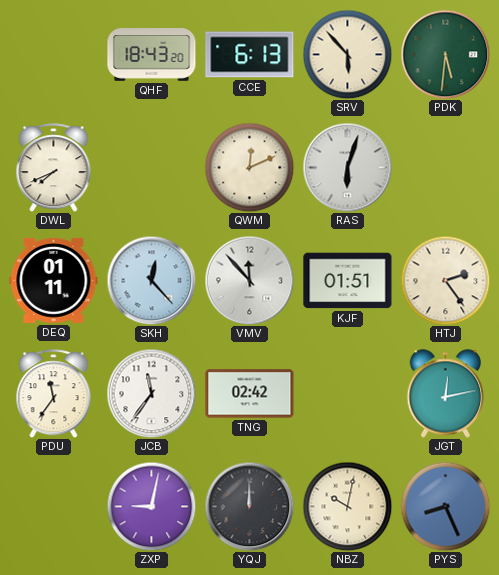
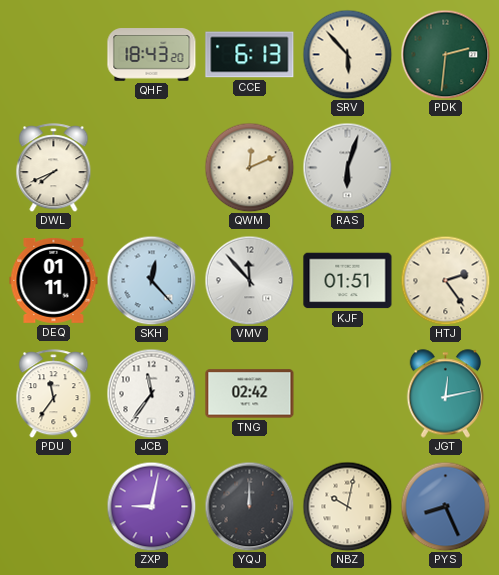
PDK: 5:31 -> 2:31
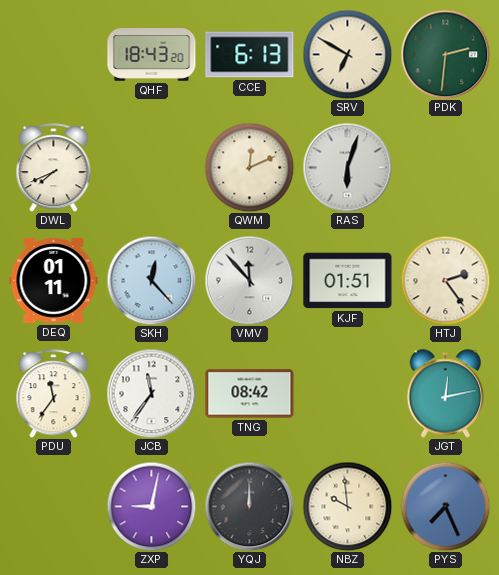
SRV: 5:53 -> 6:50
TNG: 02:42 -> 08:42
NBZ: 10:02 -> 9:59
PYS: 8:26 -> 7:26
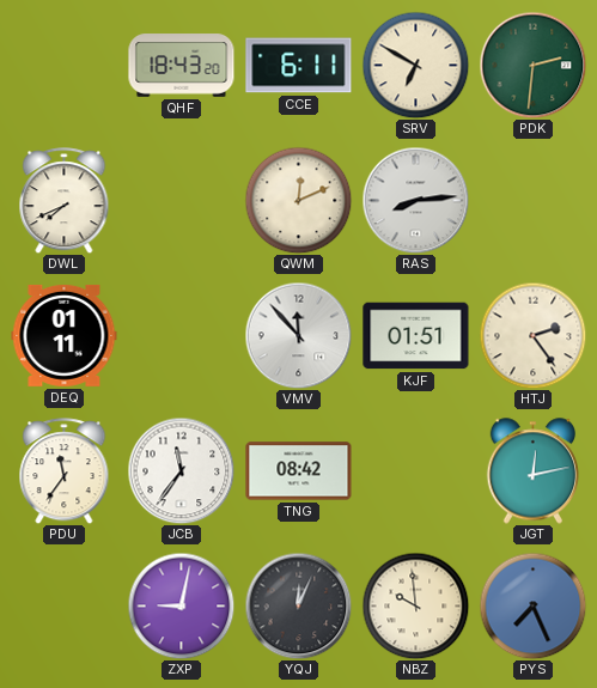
CCE: 6:13 -> 6:11
RAS: 6:03 -> 8:14
SKH: 12:23 -> none
YQJ: 12:00 -> 12:04
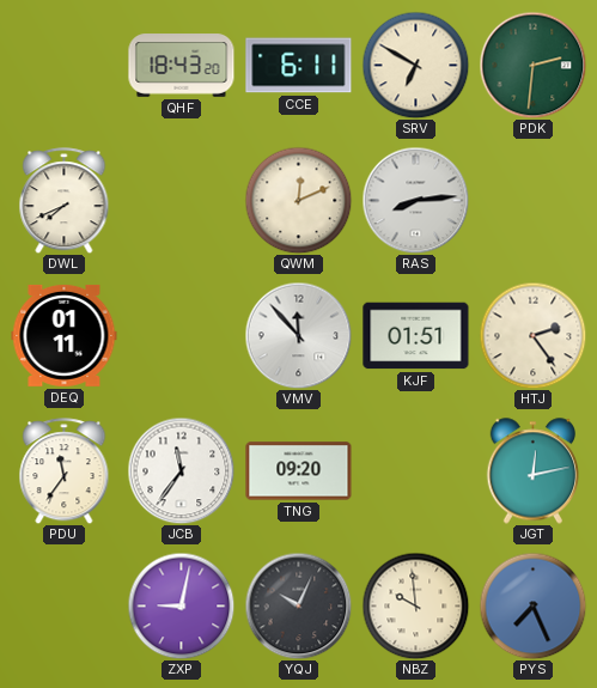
TNG: 08:42 -> 09:20
YQJ: 12:04 -> 10:04
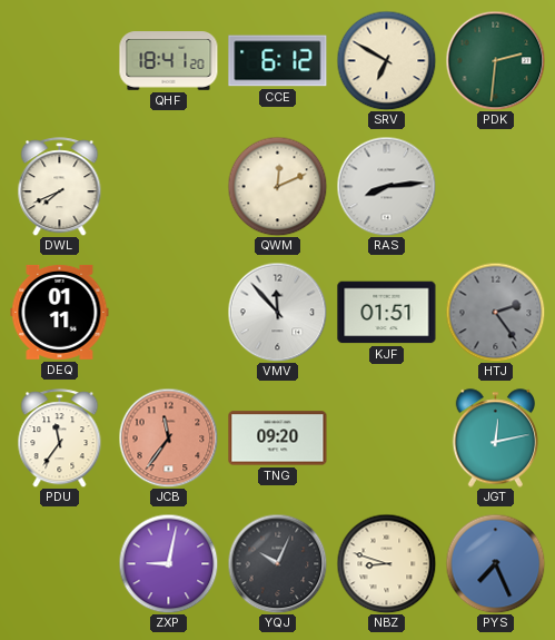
QHF: 18:43 -> 18:41
CCE: 6:11 -> 6:12
HTJ dial: cream -> grey
JCB dial: white -> salmon
NBZ: 9:59 -> 8:48
